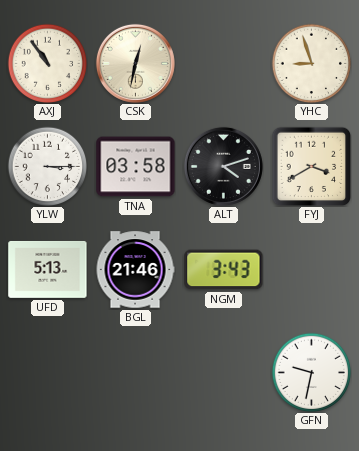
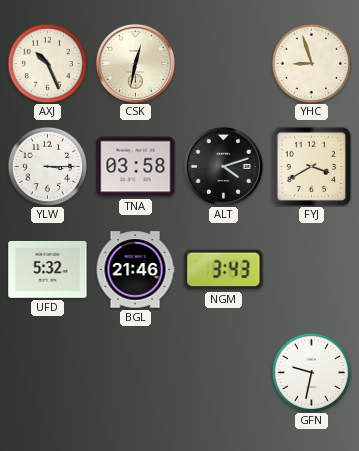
AXJ: 10:54 -> 10:26
UFD: 5:13 -> 5:32
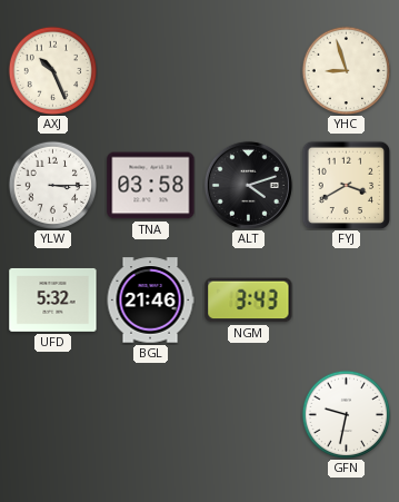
CSK: 12:32 -> none
